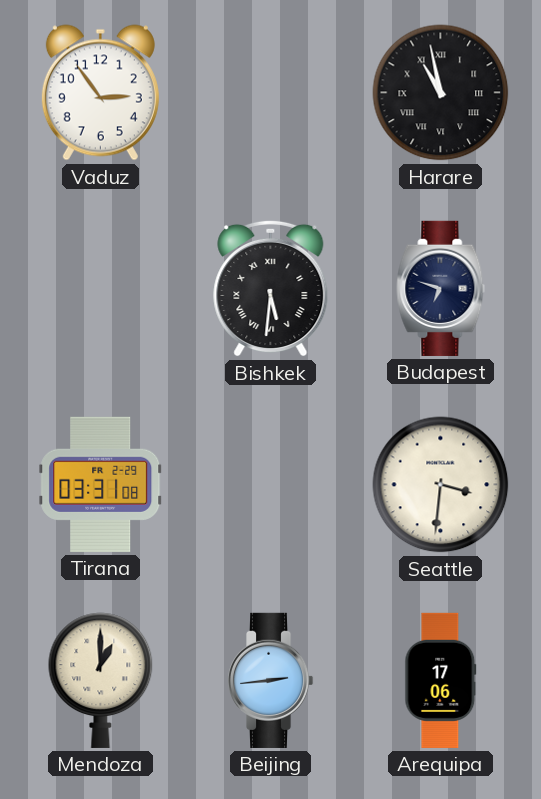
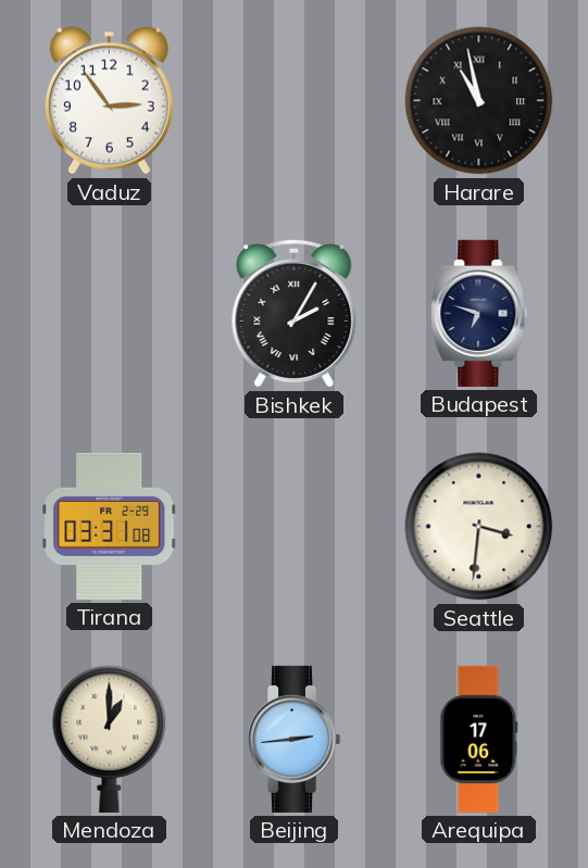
Bishkek: 5:31 -> 2:05
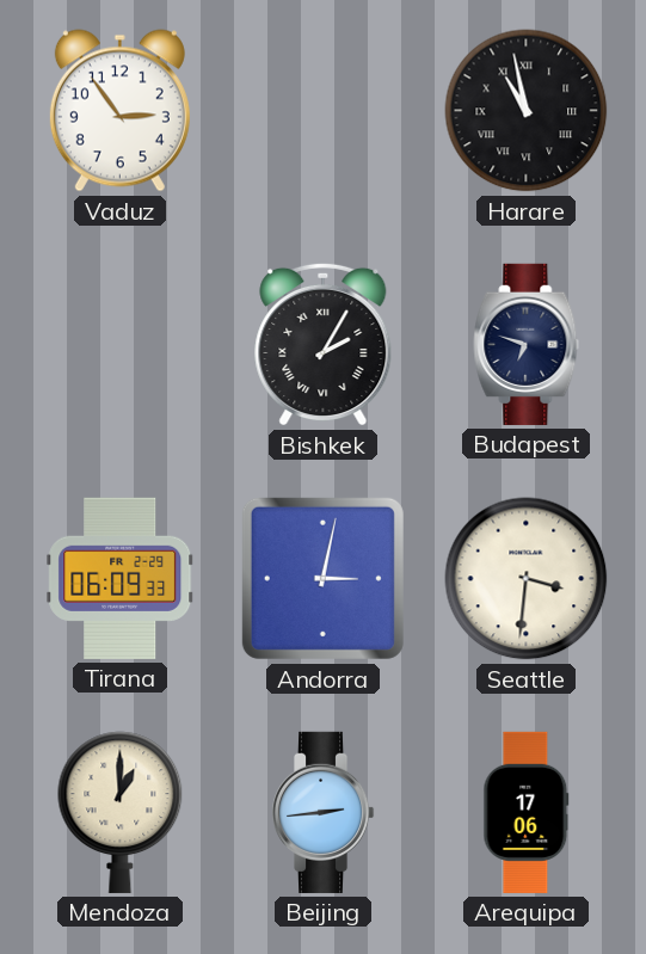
Tirana: 03:31 -> 06:09
Andorra: none -> 3:02
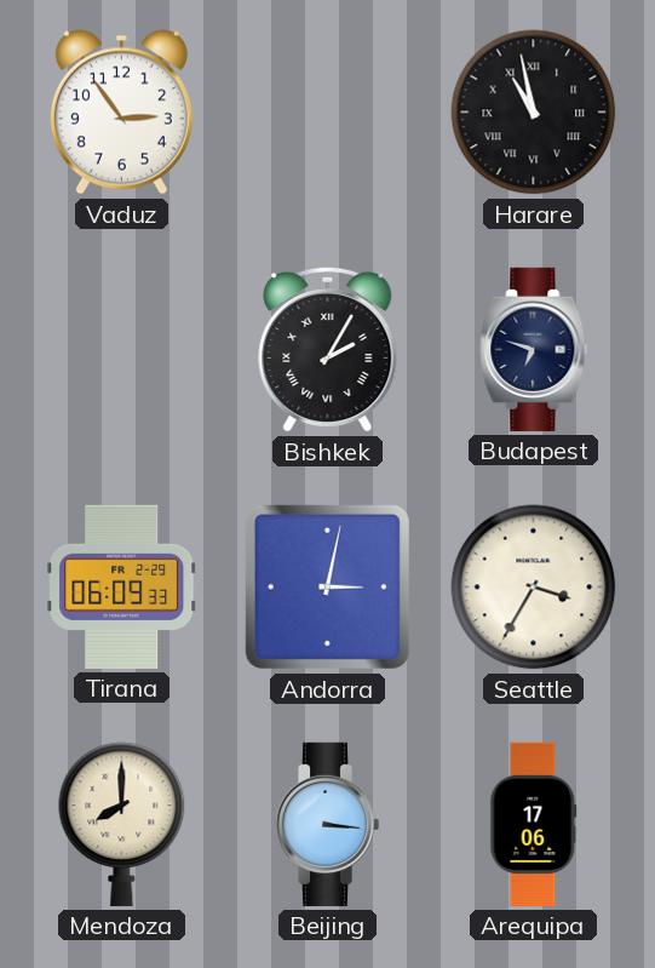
Seattle: 3:31 -> 3:35
Mendoza: 1:00 -> 8:00
Beijing: 2:44 -> 3:16
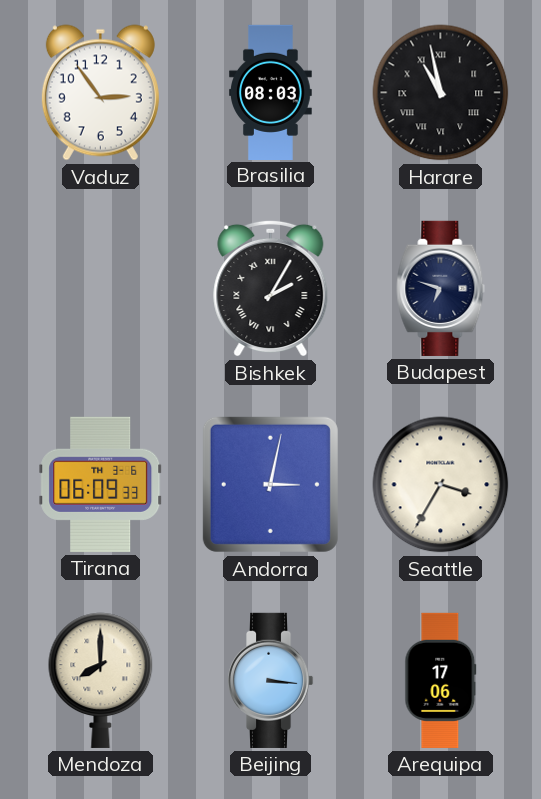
Brasilia: none -> 08:03
Tirana date: FR 2-29 -> TH 3-6
